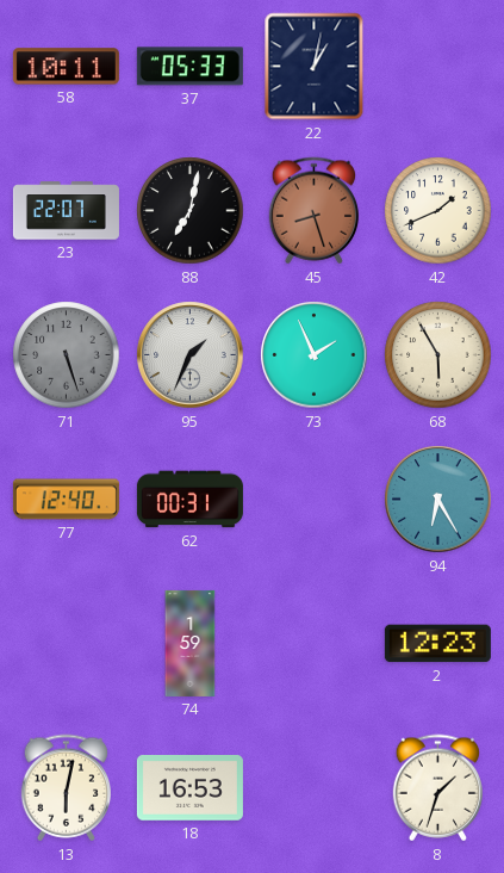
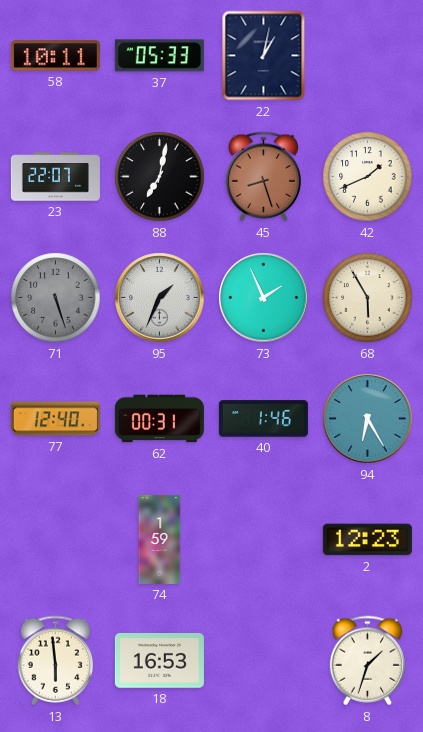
40: none -> 1:46
13: 6:02 -> 5:59
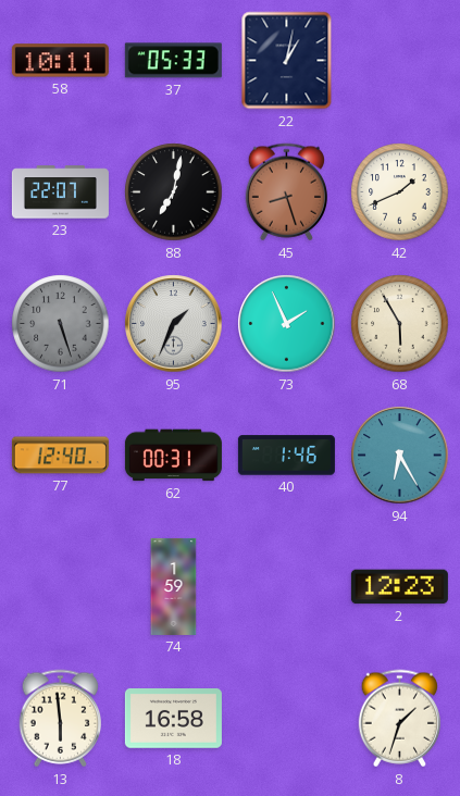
18: 16:53 -> 16:58
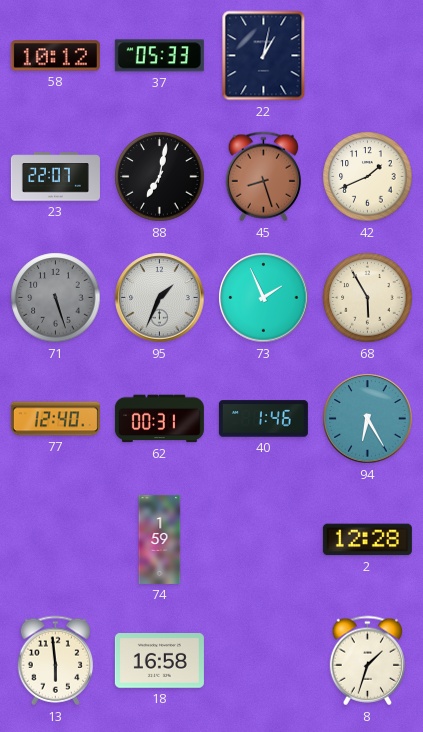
58: 10:11 -> 10:12
2: 12:23 -> 12:28
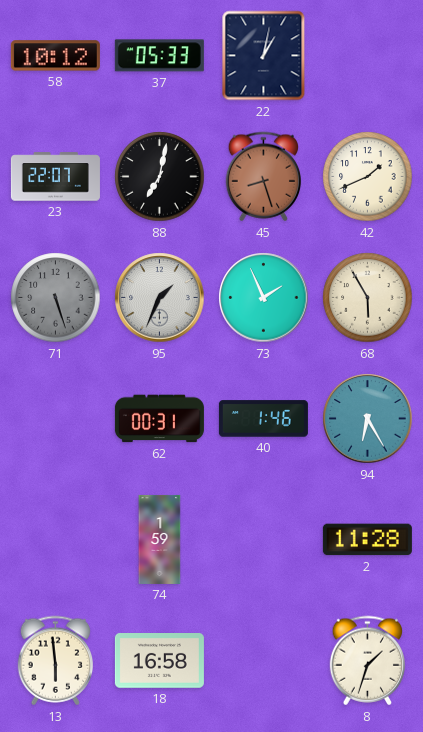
77: 12:40 -> none
2: 12:28 -> 11:28
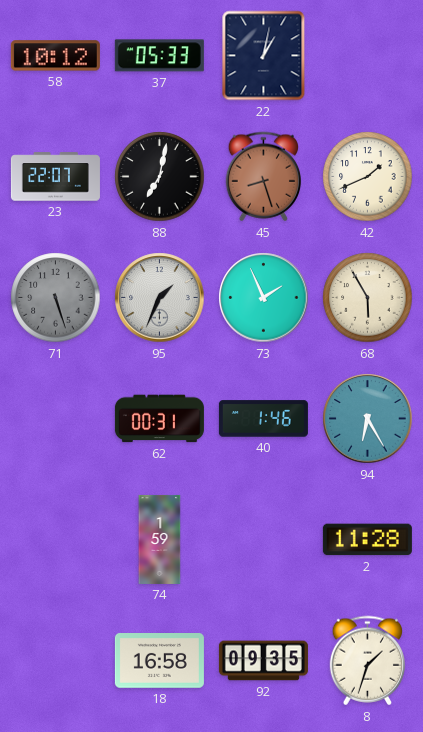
13: 5:59 -> none
92: none -> 09:35
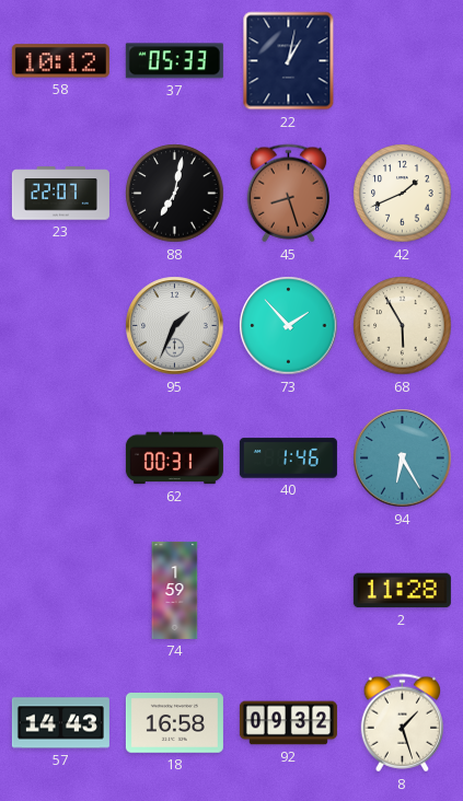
71: 5:27 -> none
73: 1:56 -> 1:53
57: none -> 14:43
92: 09:35 -> 09:32
8: 1:33 -> 1:27
